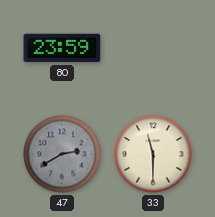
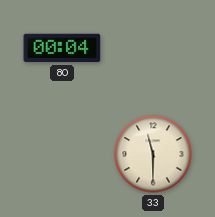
80: 23:59 -> 00:04
47: 2:40 -> none
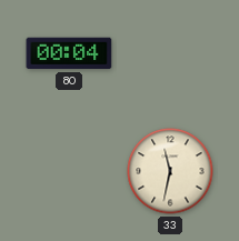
33: 11:30 -> 11:32
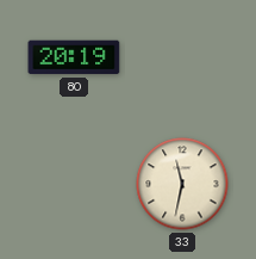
80: 00:04 -> 20:19
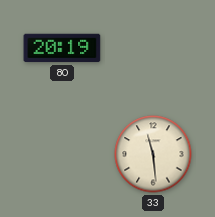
33: 11:32 -> 11:29
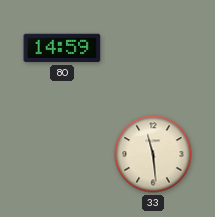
80: 20:19 -> 14:59
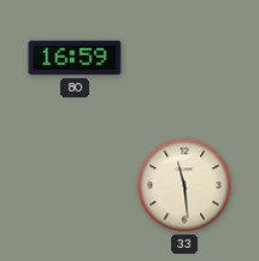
80: 14:59 -> 16:59
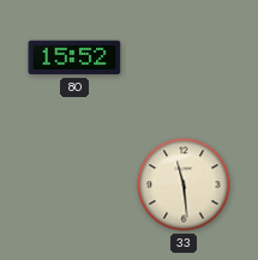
80: 16:59 -> 15:52
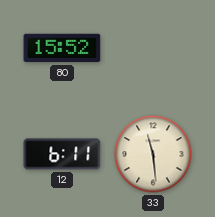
12: none -> 6:11
